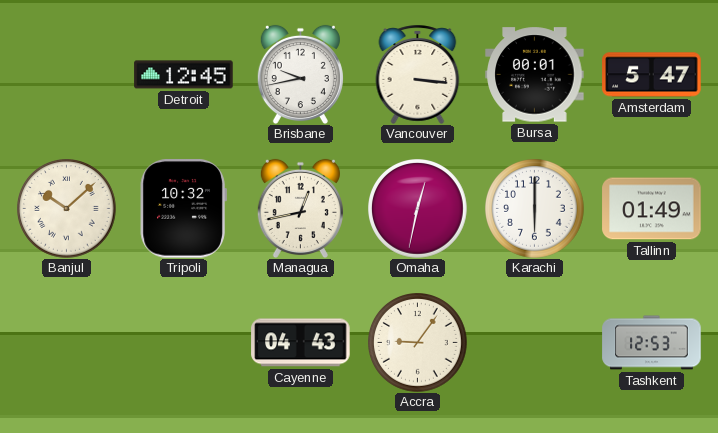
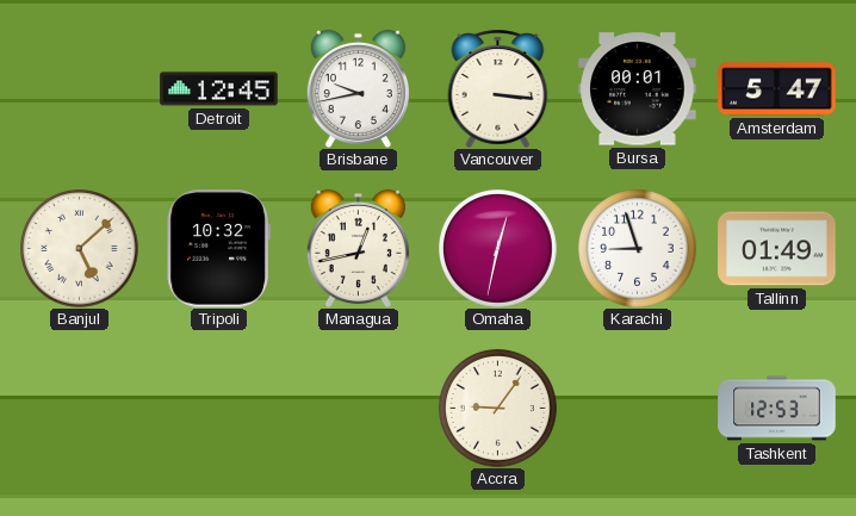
Banjul: 10:08 -> 5:08
Karachi: 6:00 -> 8:57
Cayenne: 04:43 -> none
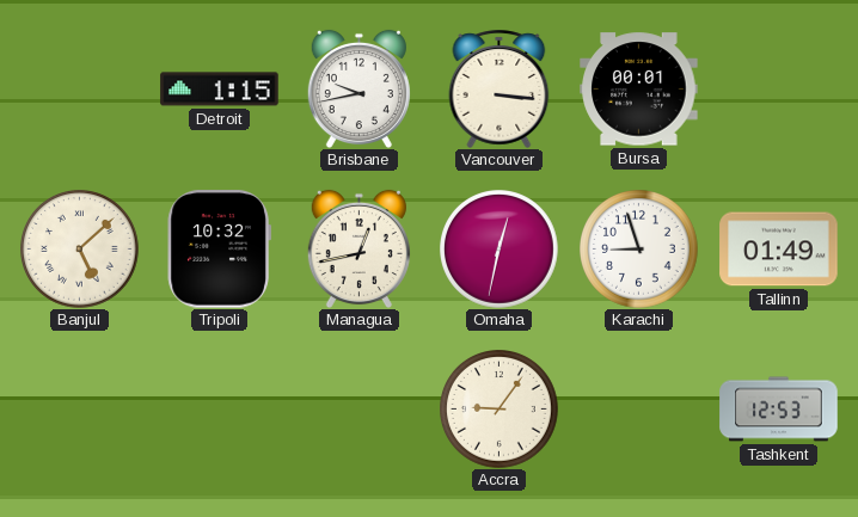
Detroit: 12:45 -> 1:15
Amsterdam: 5:47 -> none
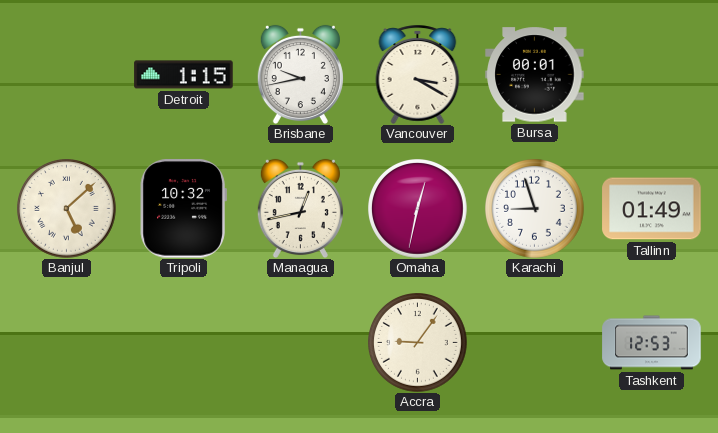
Vancouver: 3:16 -> 3:20
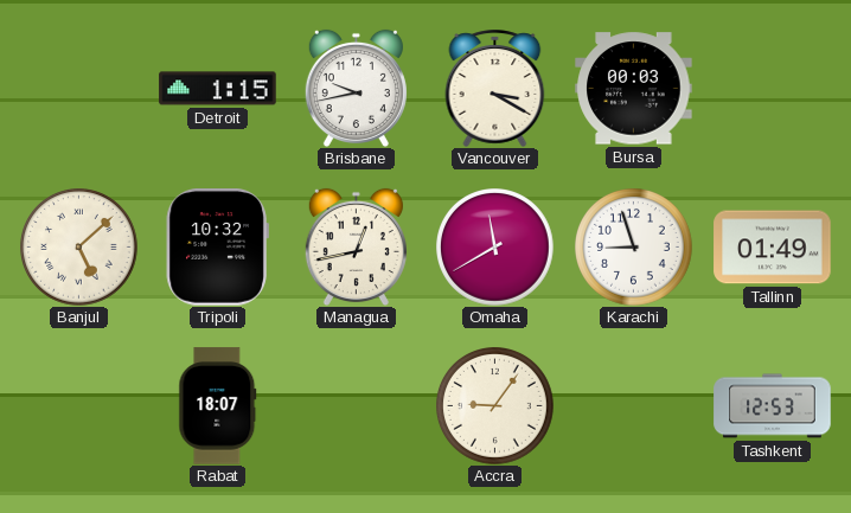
Bursa: 00:01 -> 00:03
Omaha: 12:32 -> 11:40
Rabat: none -> 18:07
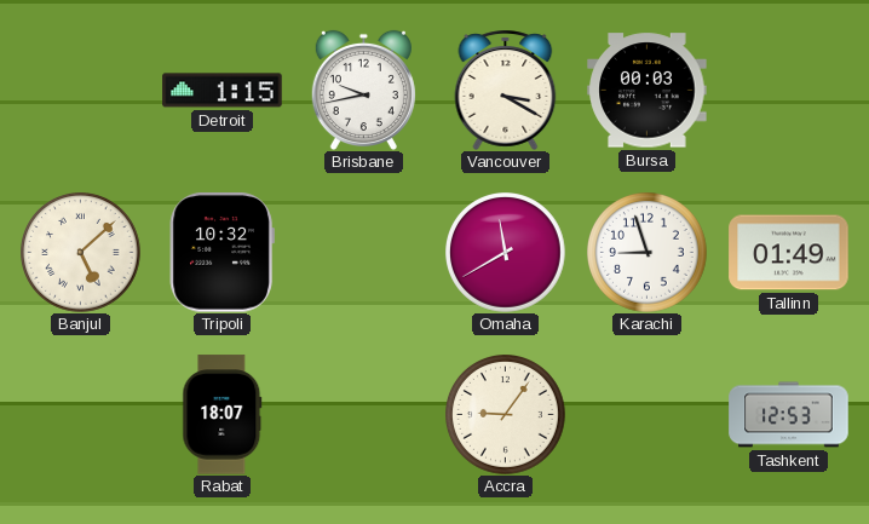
Managua: 12:43 -> none
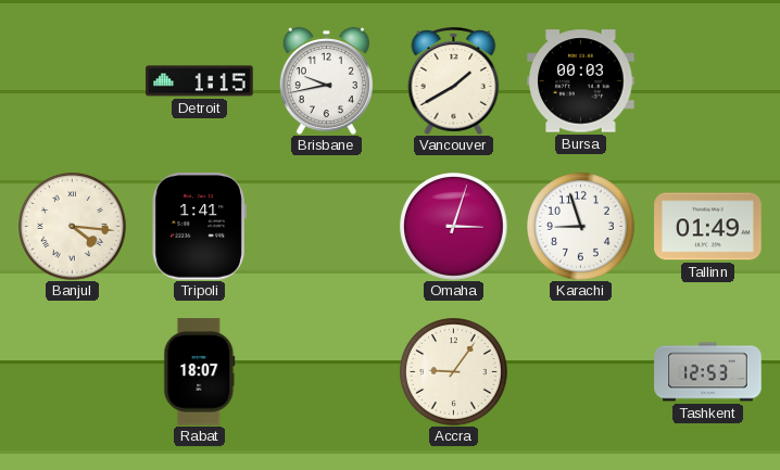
Vancouver: 3:20 -> 1:40
Banjul: 5:08 -> 4:16
Tripoli: 10:32 -> 1:41
Omaha: 11:40 -> 3:03
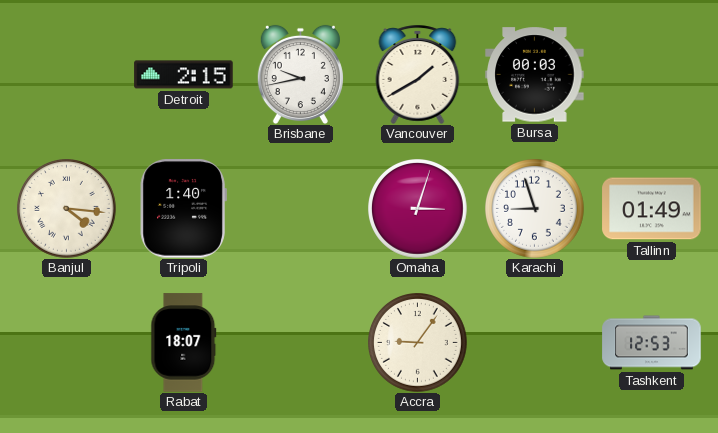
Detroit: 1:15 -> 2:15
Tripoli: 1:41 -> 1:40
